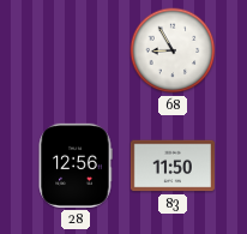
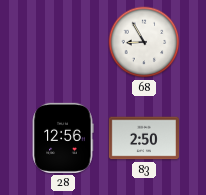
83: 11:50 -> 2:50
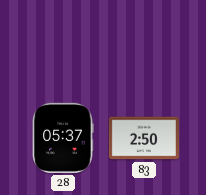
68: 8:55 -> none
28: 12:56 -> 05:37
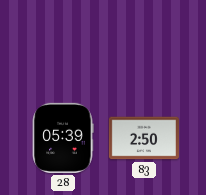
28: 05:37 -> 05:39
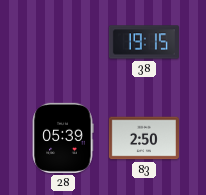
38: none -> 19:15
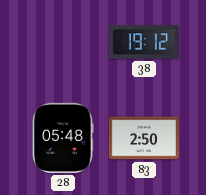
38: 19:15 -> 19:12
28: 05:39 -> 05:48
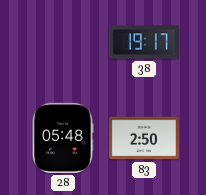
38: 19:12 -> 19:17
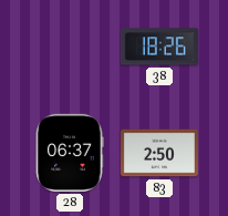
38: 19:17 -> 18:26
28: 05:48 -> 06:37
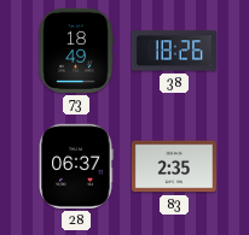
73: none -> 18:49
83: 2:50 -> 2:35
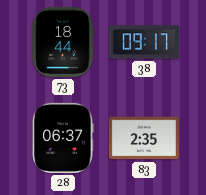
73: 18:49 -> 18:44
38: 18:26 -> 09:17
